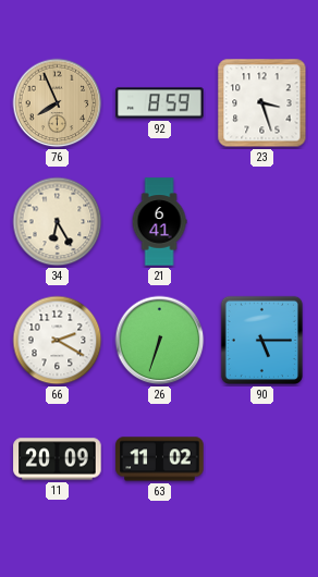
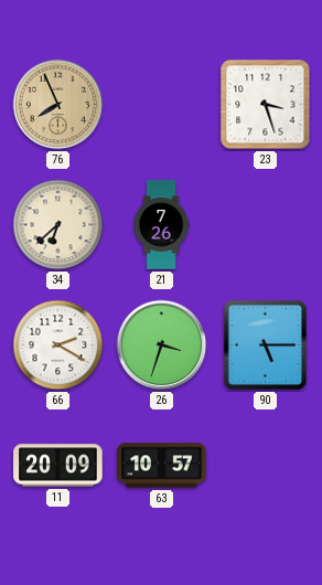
92: 8:59 -> none
34: 6:25 -> 6:38
21: 6:41 -> 7:26
26: 6:33 -> 3:33
63: 11:02 -> 10:57
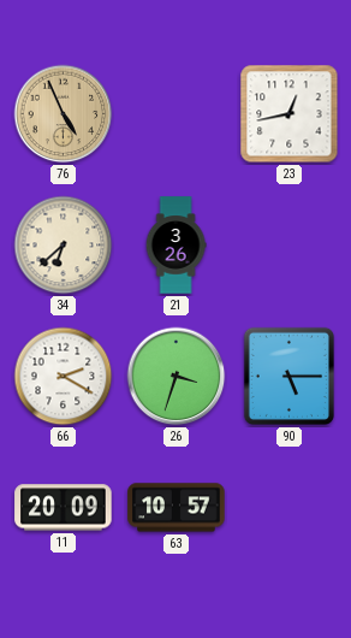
76: 7:56 -> 4:56
23: 3:27 -> 12:43
21: 7:26 -> 3:26
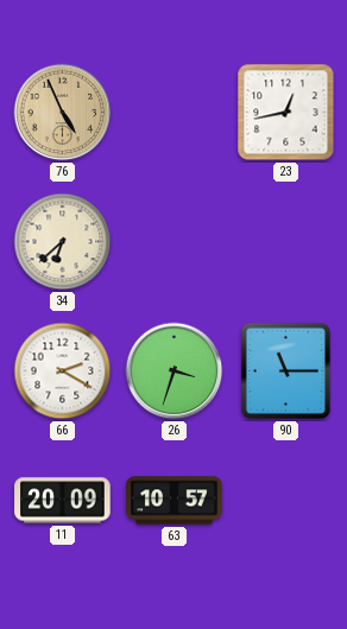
21: 3:26 -> none
90: 5:15 -> 11:15
